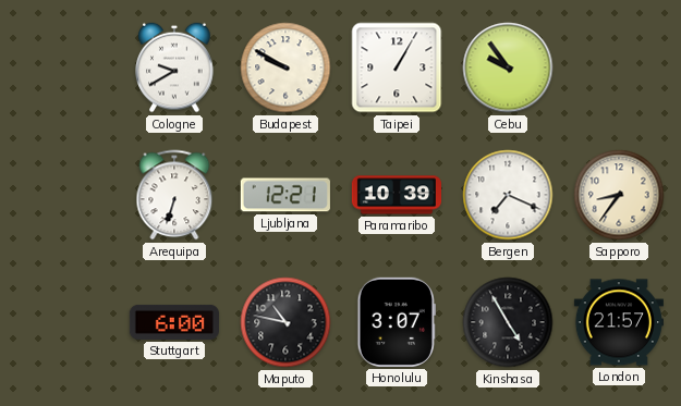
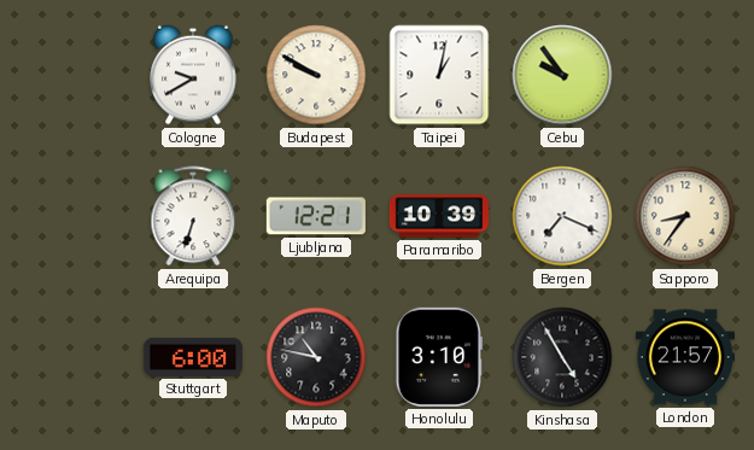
Taipei: 1:05 -> 1:02
Honolulu: 3:07 -> 3:10
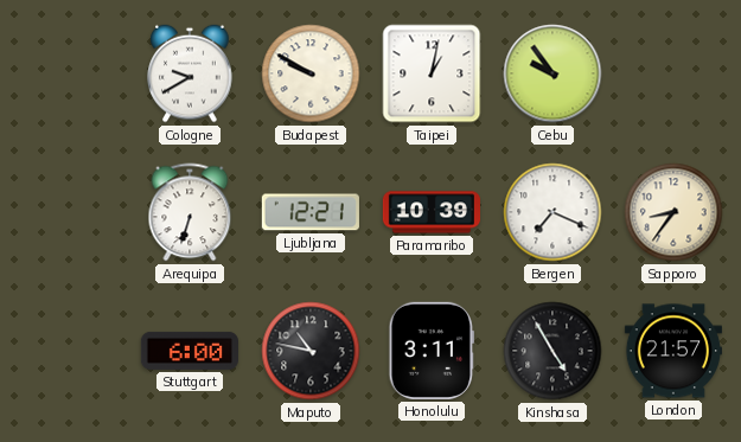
Honolulu: 3:10 -> 3:11
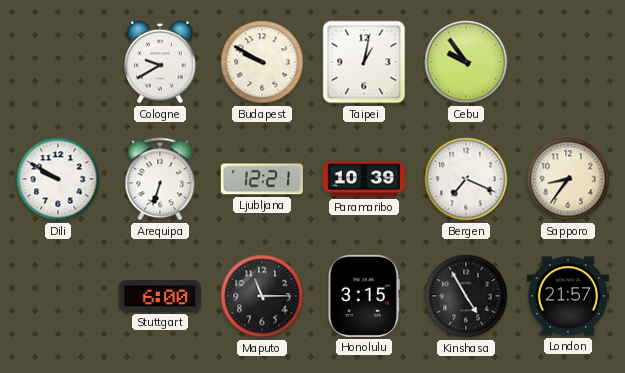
Dili: none -> 9:50
Maputo: 10:47 -> 11:15
Honolulu: 3:11 -> 3:15
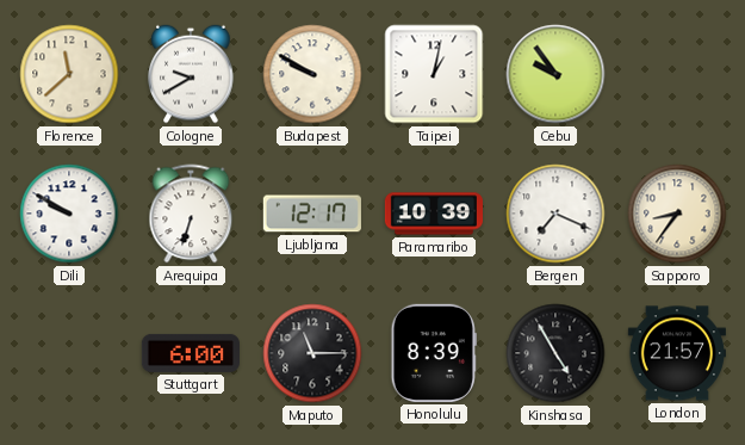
Florence: none -> 11:38
Ljubljana: 12:21 -> 12:17
Honolulu: 3:15 -> 8:39
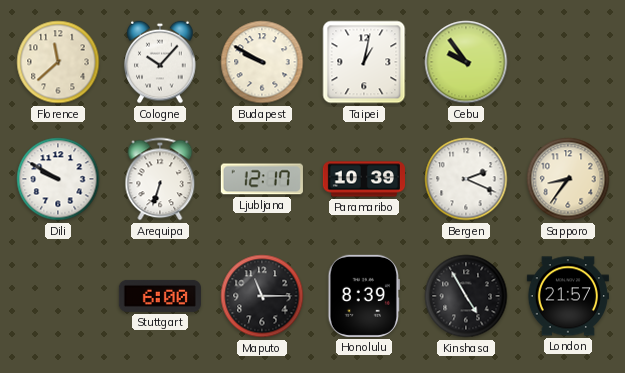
Cologne: 9:40 -> 10:07
Bergen: 7:19 -> 2:19
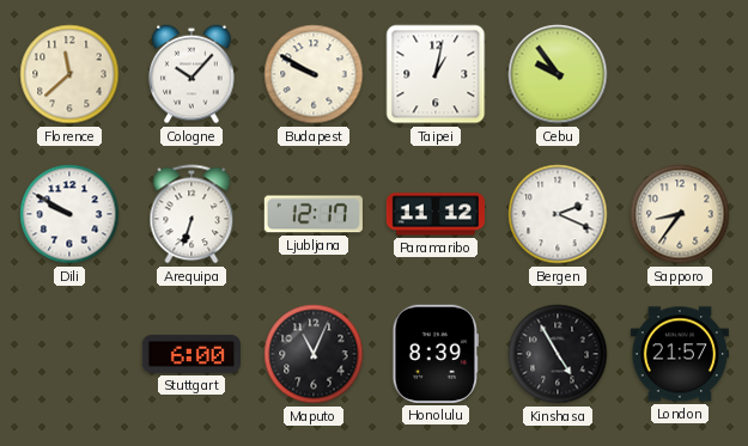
Paramaribo: 10:39 -> 11:12
Maputo: 11:15 -> 11:04
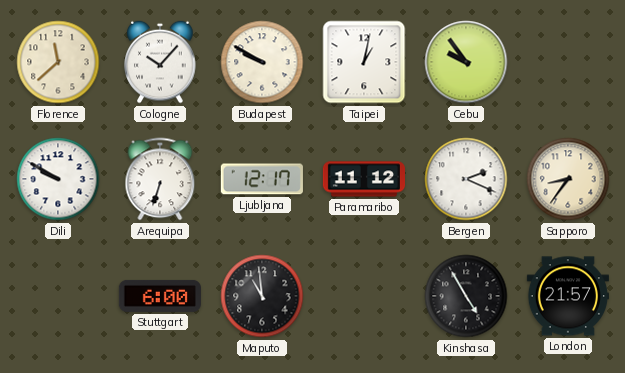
Maputo: 11:04 -> 10:59
Honolulu: 8:39 -> none
